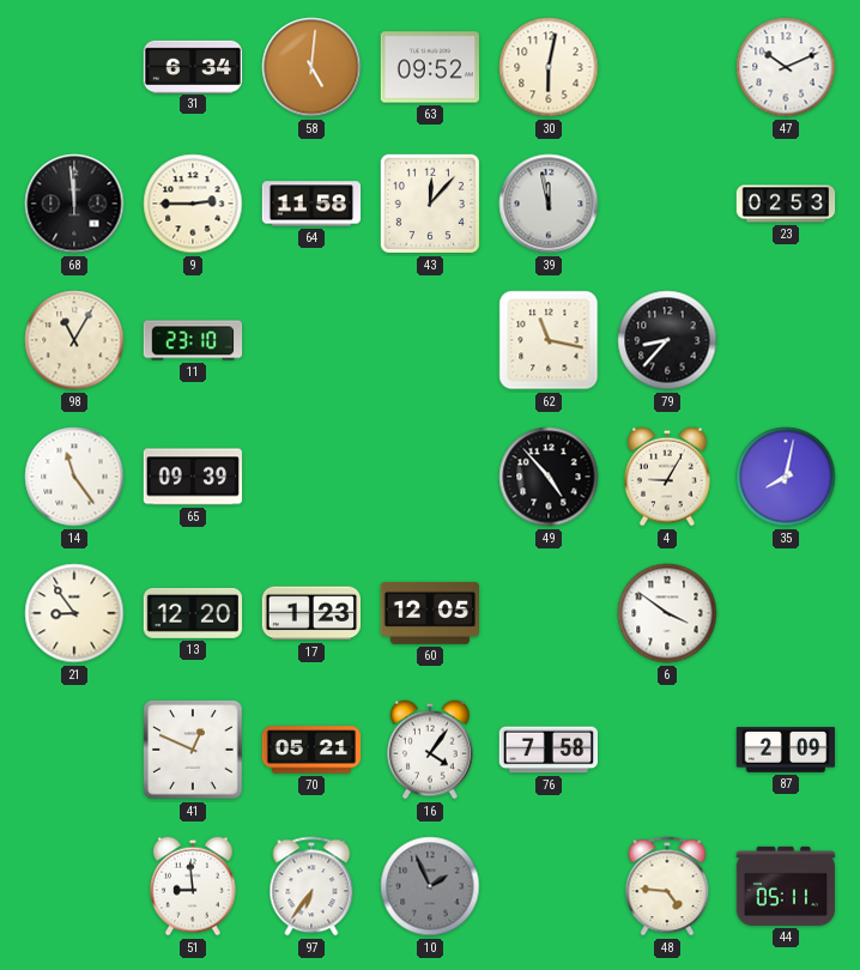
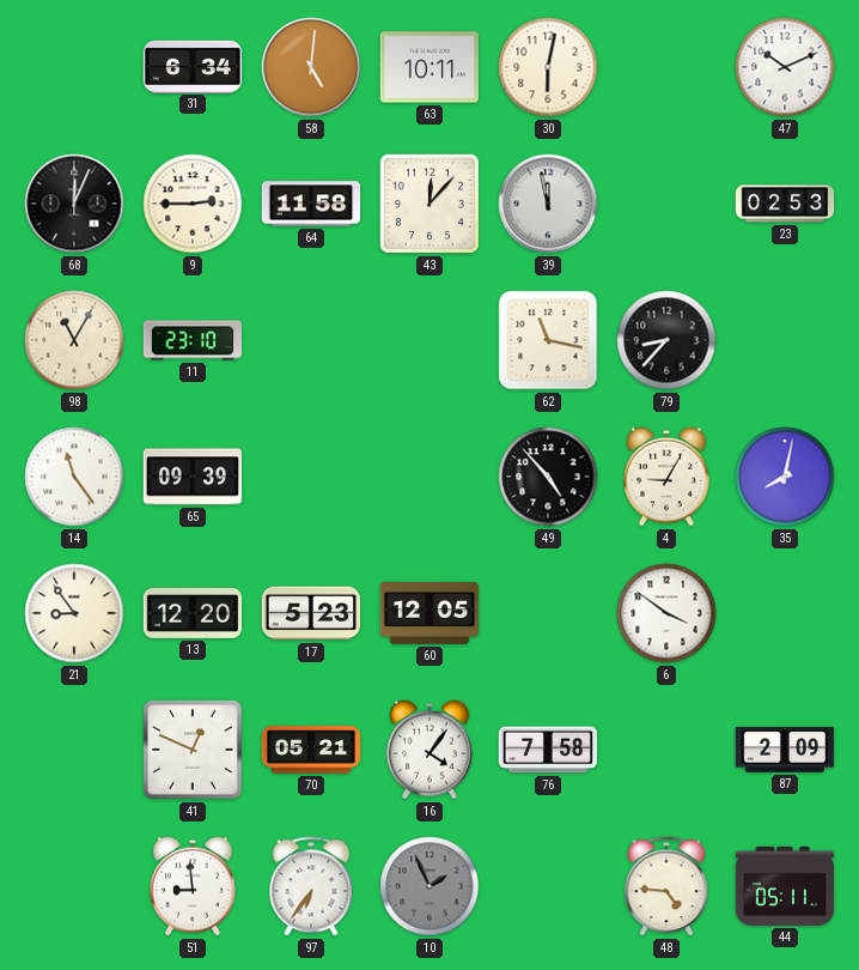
63: 09:52 -> 10:11
68: 11:59 -> 12:04
17: 1:23 -> 5:23
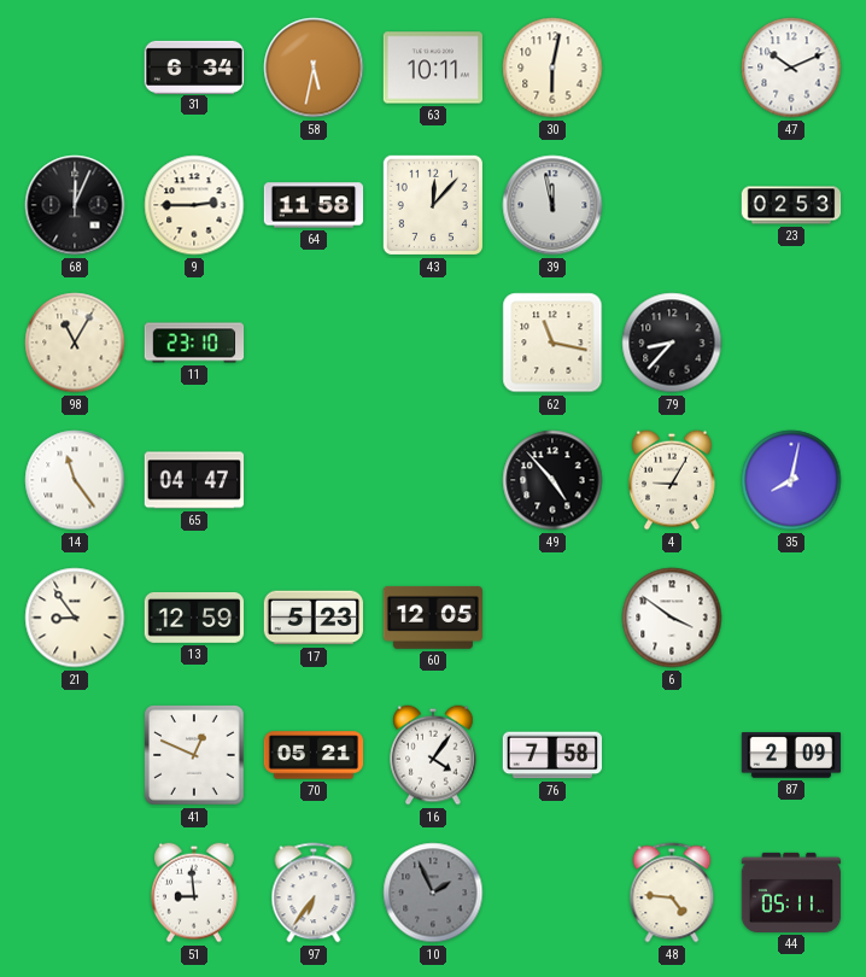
58: 5:01 -> 5:32
65: 09:39 -> 04:47
13: 12:20 -> 12:59
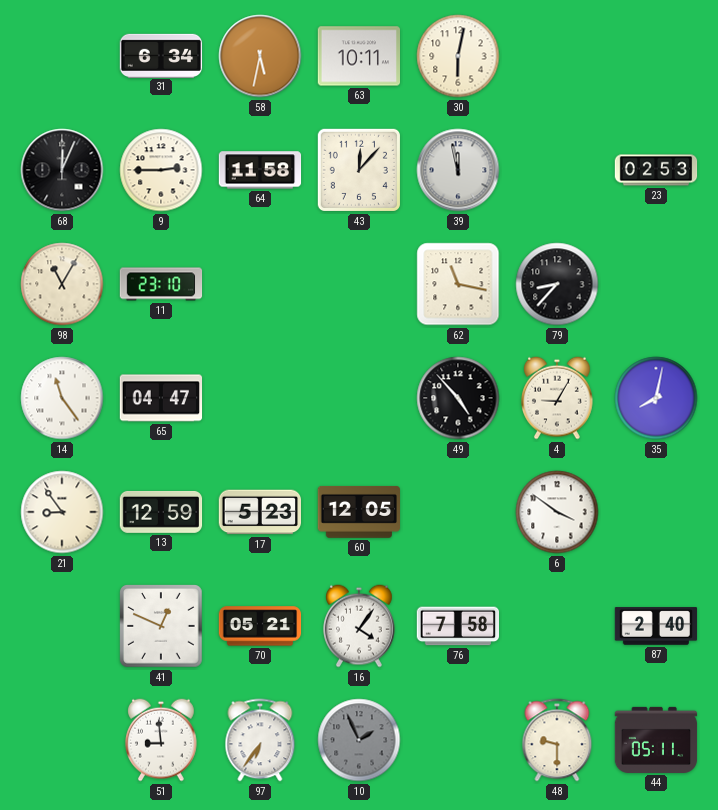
47: 10:11 -> none
87: 2:09 -> 2:40
48: 4:46 -> 9:30
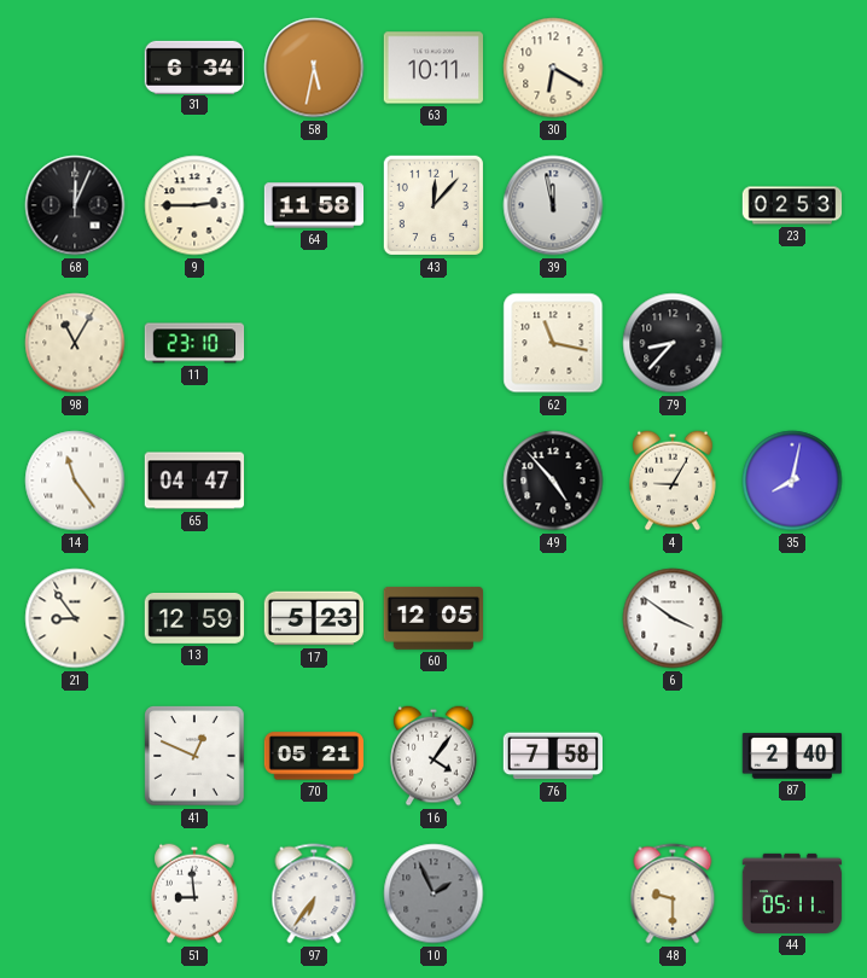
30: 6:02 -> 6:20
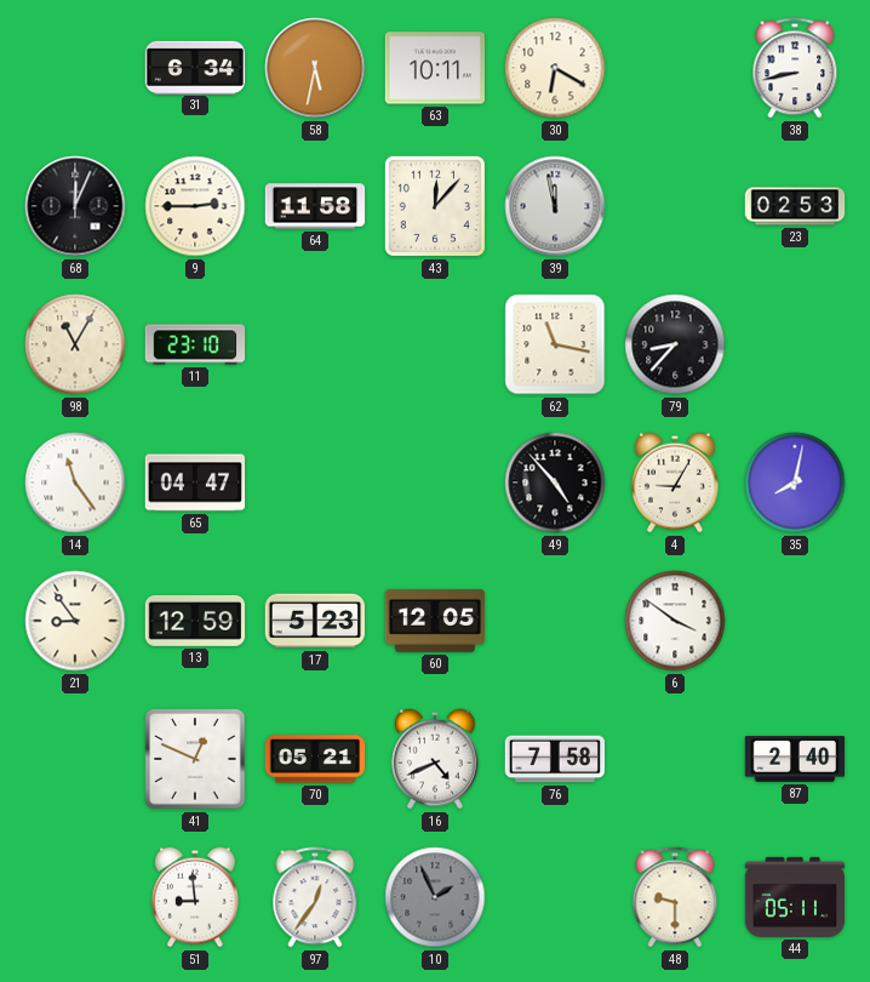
38: none -> 8:43
16: 4:06 -> 4:41
97: 6:36 -> 12:36
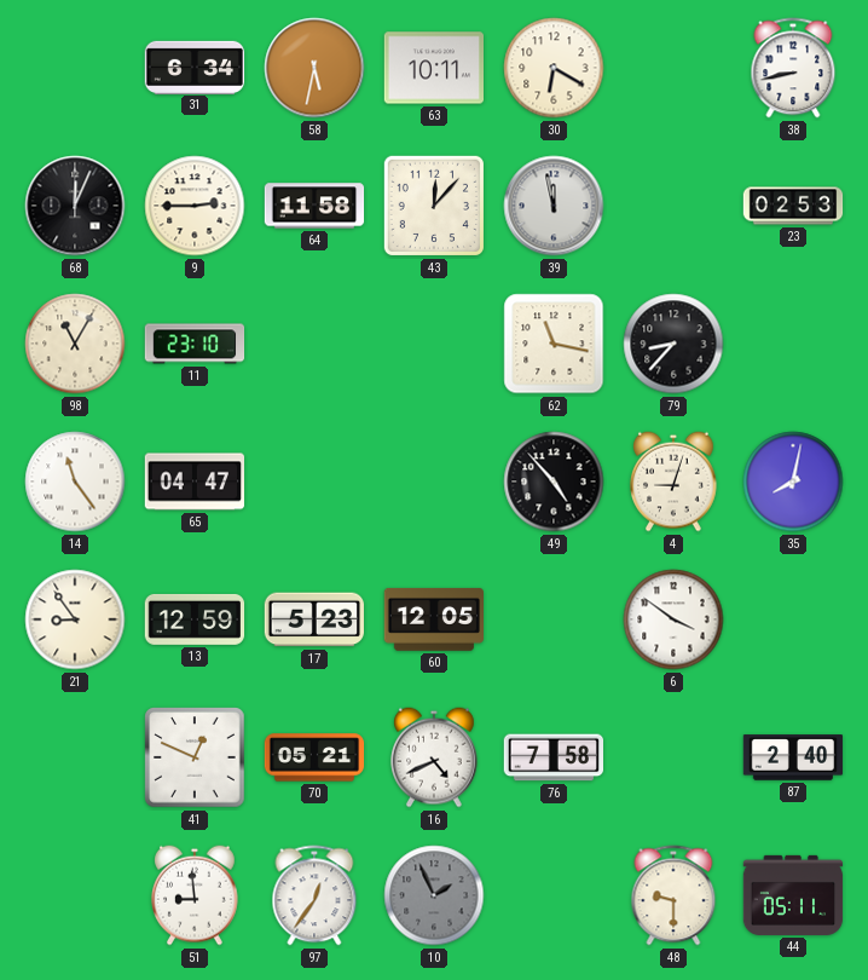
4: 9:05 -> 9:03
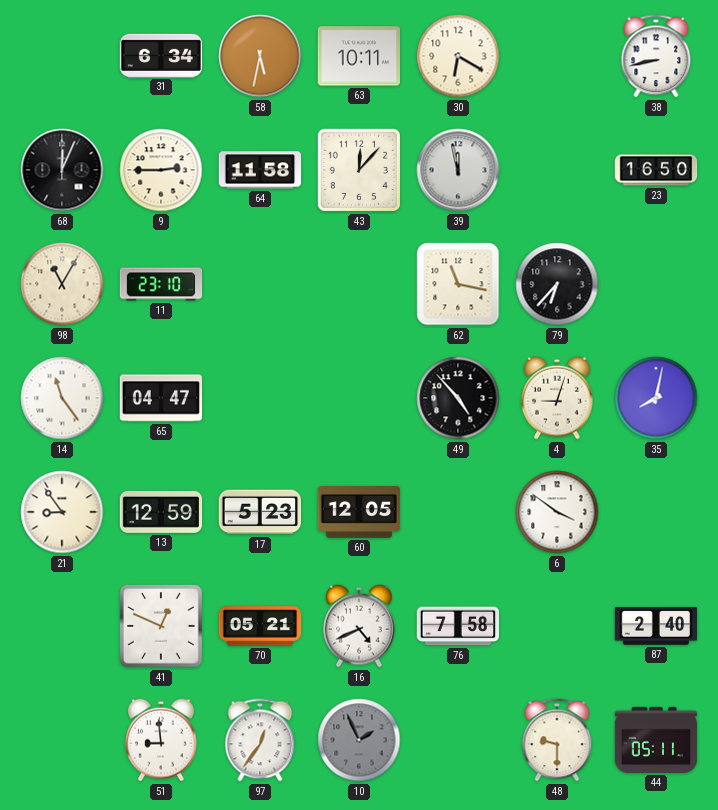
23: 02:53 -> 16:50
79: 8:37 -> 6:37
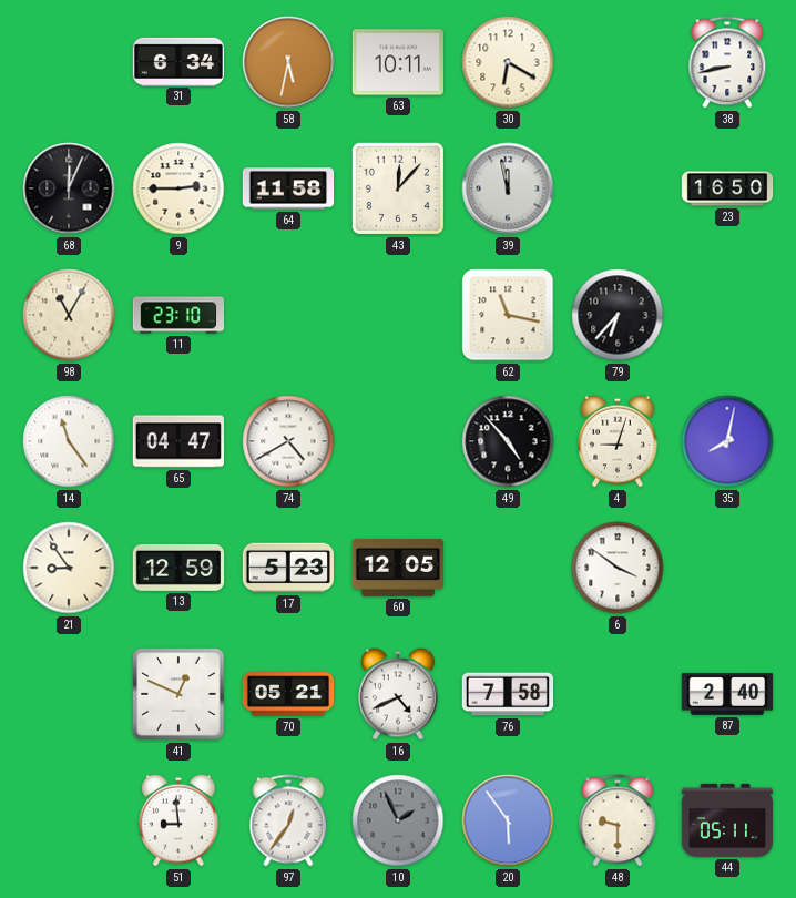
74: none -> 4:40
20: none -> 5:54
